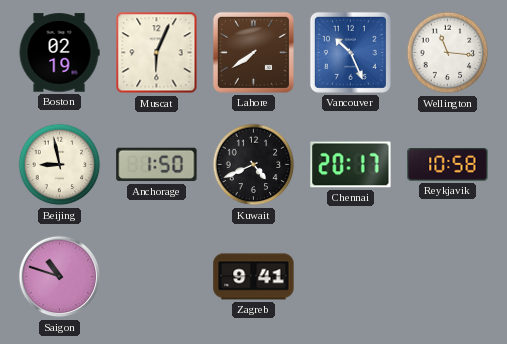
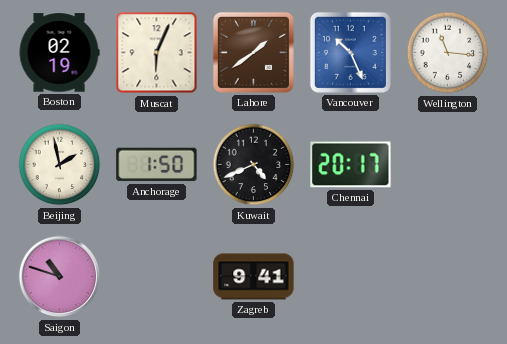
Lahore: 7:39 -> 1:39
Beijing: 8:58 -> 1:58
Reykjavik: 10:58 -> none
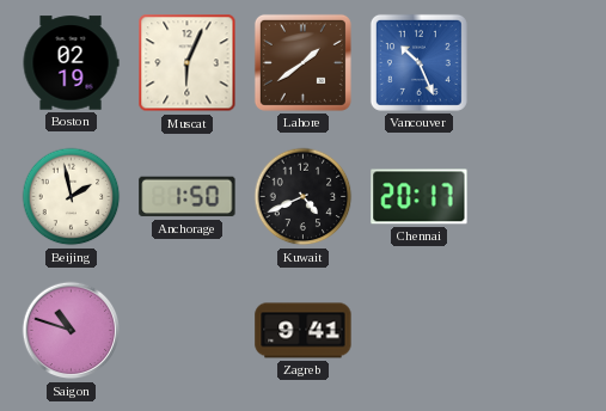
Wellington: 11:16 -> none
